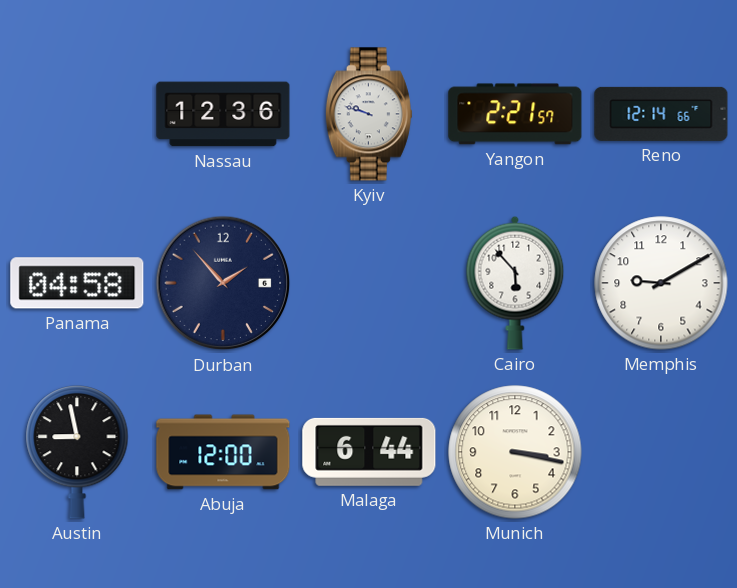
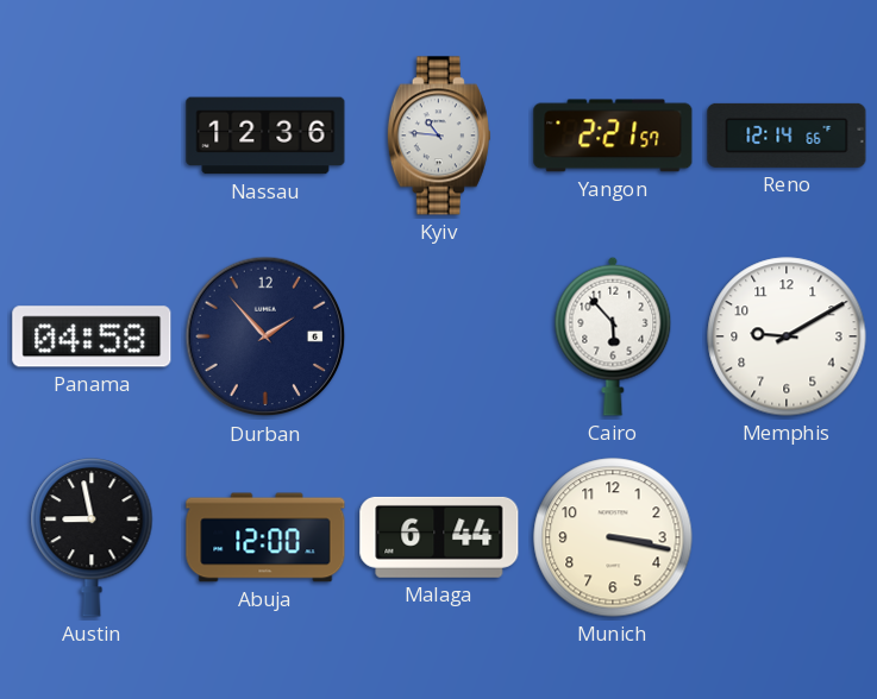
Kyiv: 9:48 -> 10:46
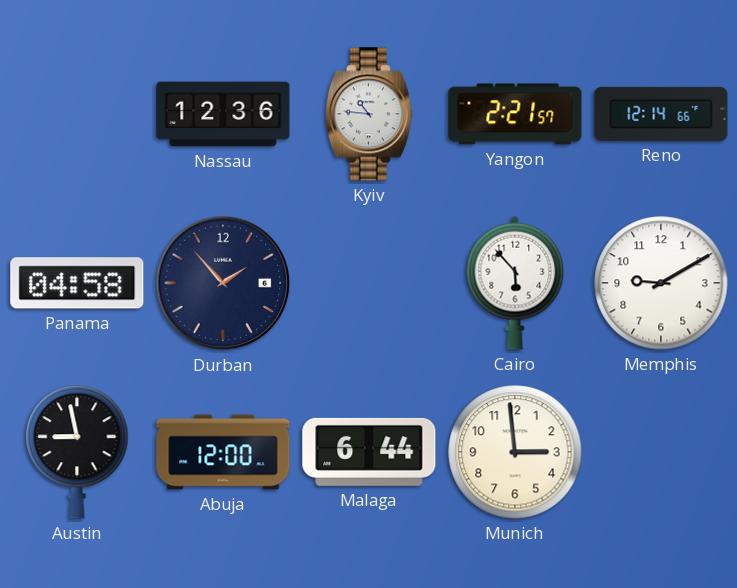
Munich: 3:17 -> 2:59
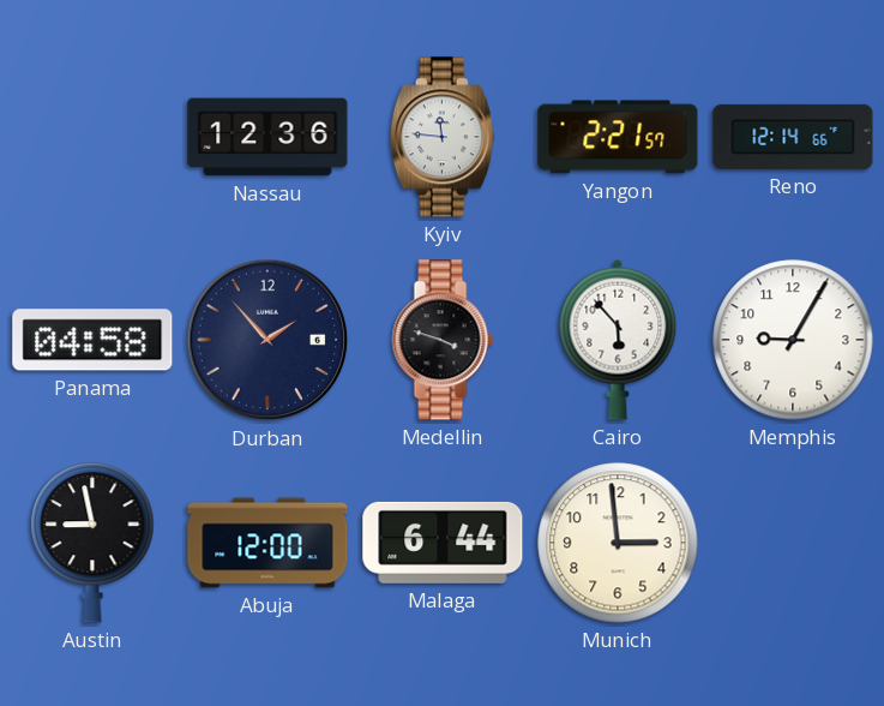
Kyiv: 10:46 -> 11:46
Medellin: none -> 3:48
Memphis: 9:10 -> 9:05
